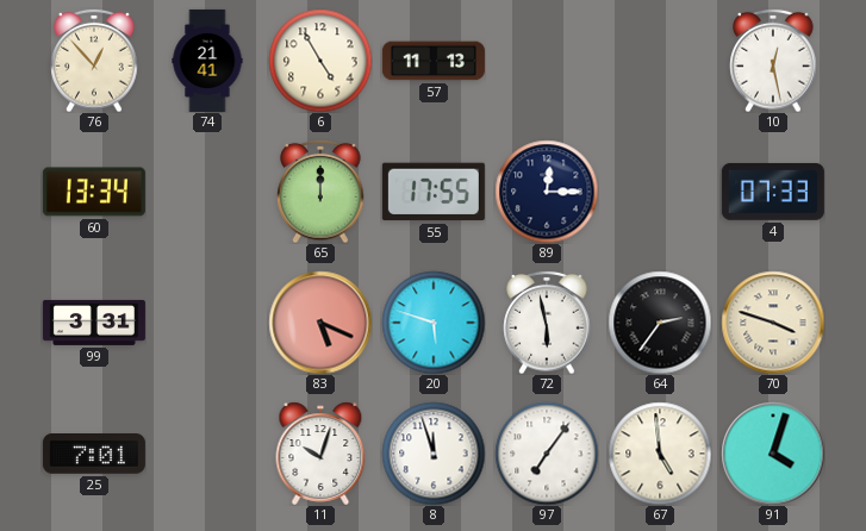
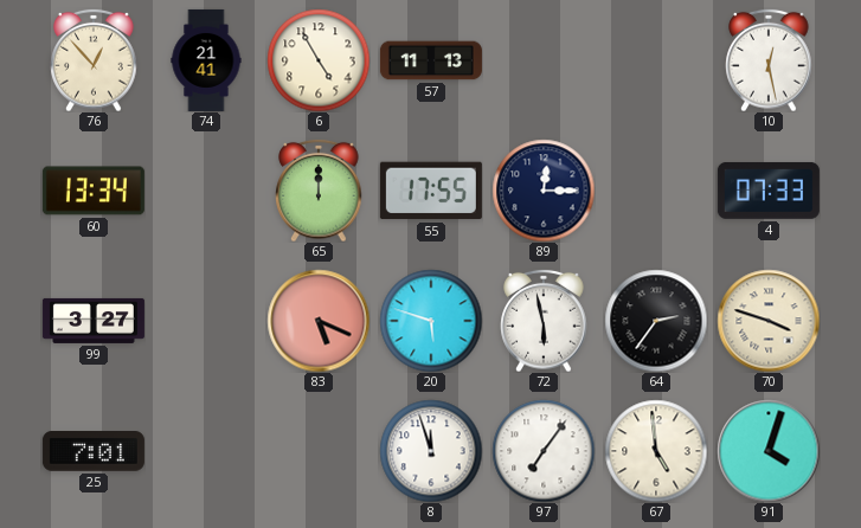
99: 3:31 -> 3:27
11: 10:03 -> none
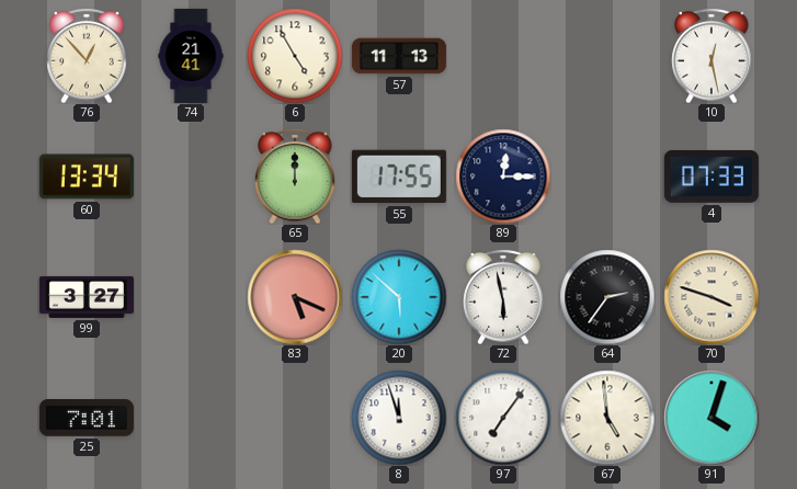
20: 5:48 -> 5:52
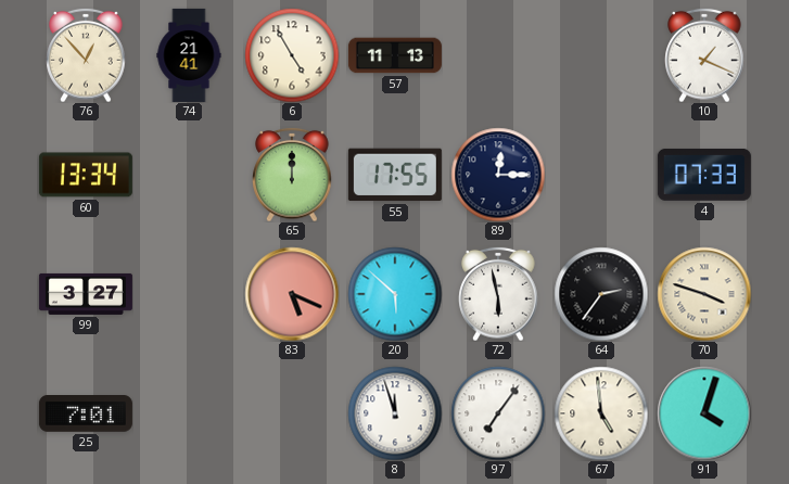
10: 12:28 -> 1:19
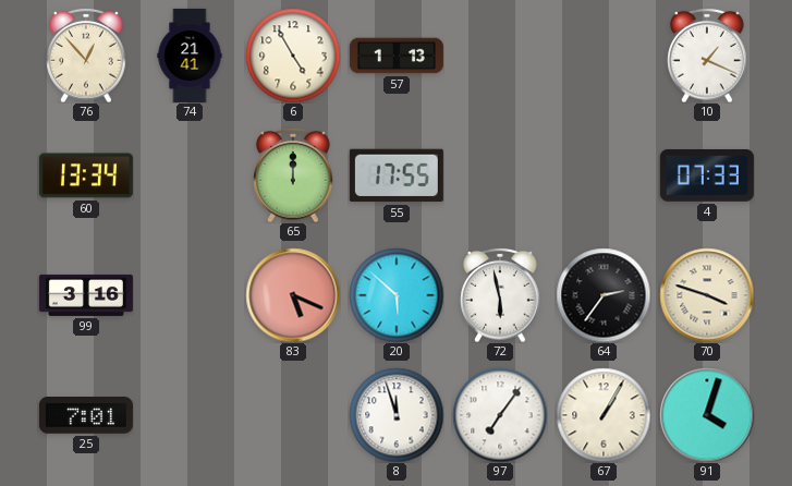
57: 11:13 -> 1:13
89: 12:15 -> none
99: 3:27 -> 3:16
67: 4:59 -> 1:05
